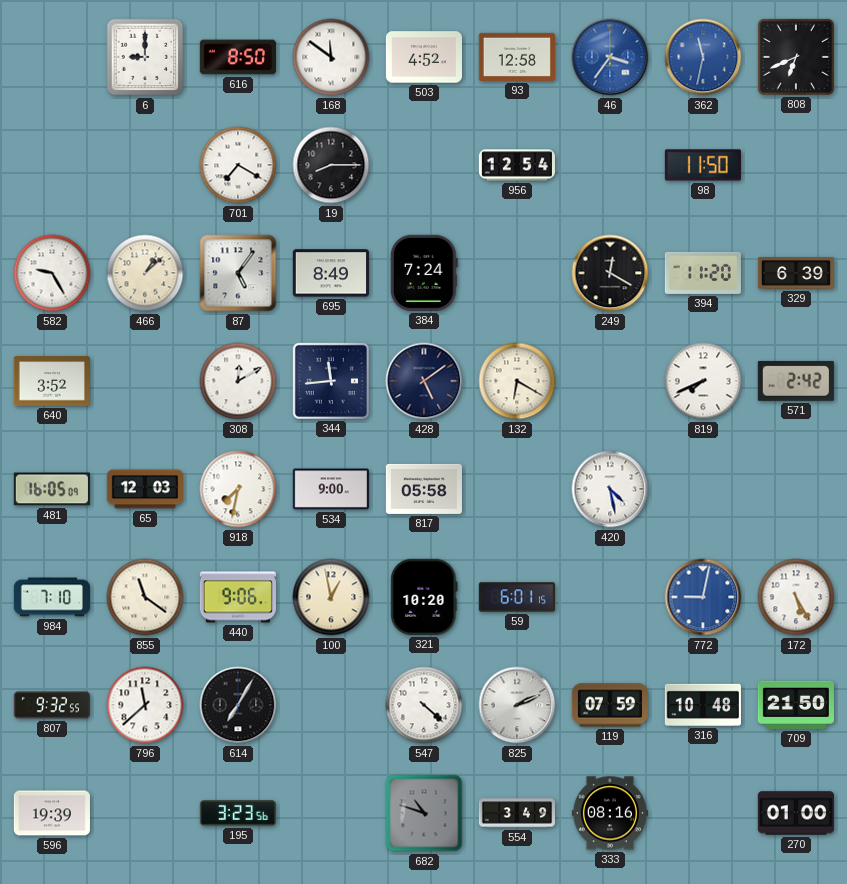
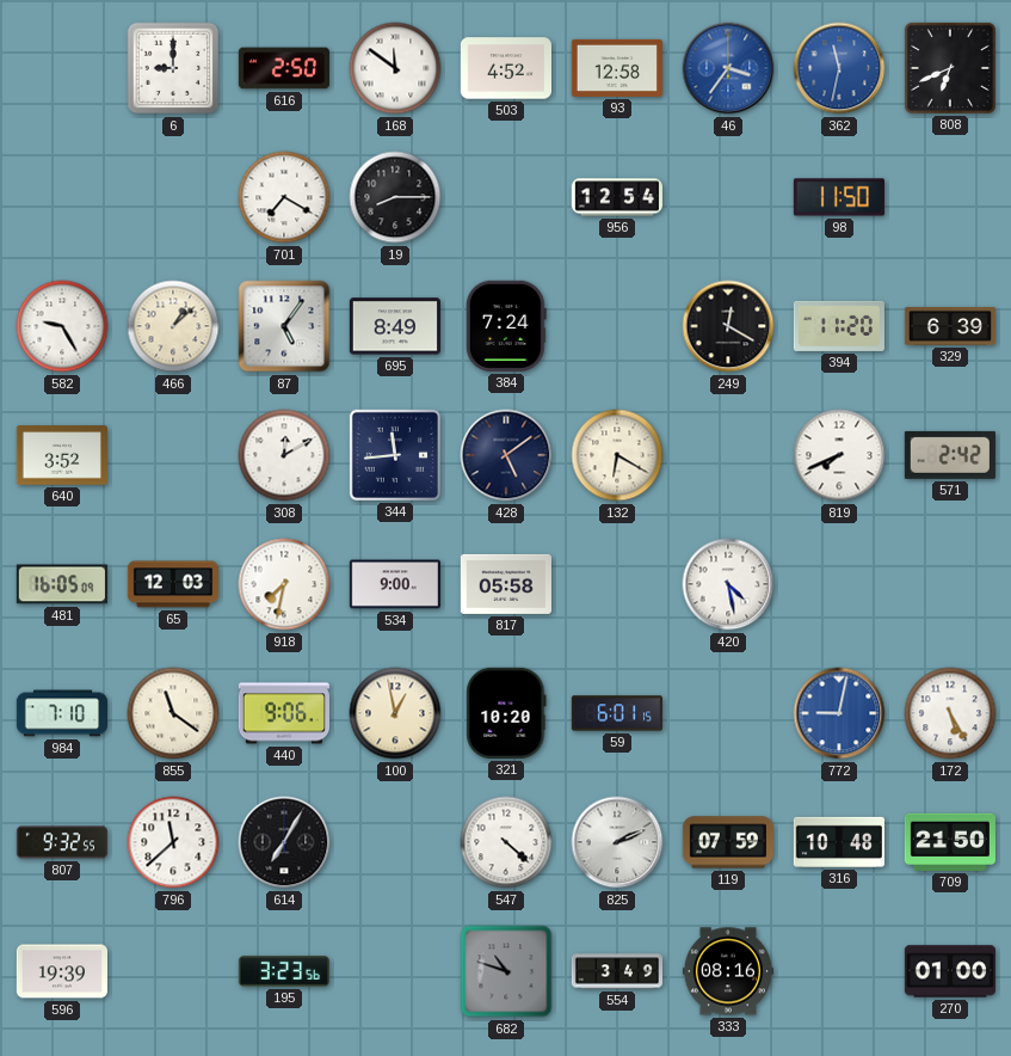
616: 8:50 -> 2:50
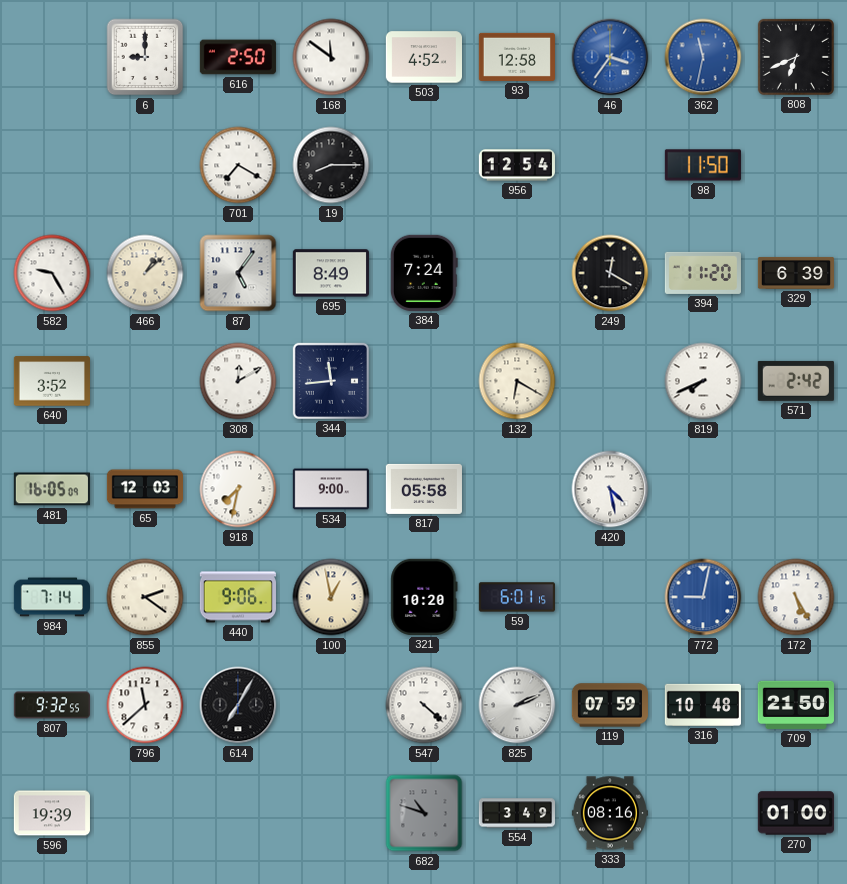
428: 5:09 -> none
984: 7:10 -> 7:14
855: 11:21 -> 2:21
195: 3:23 -> none
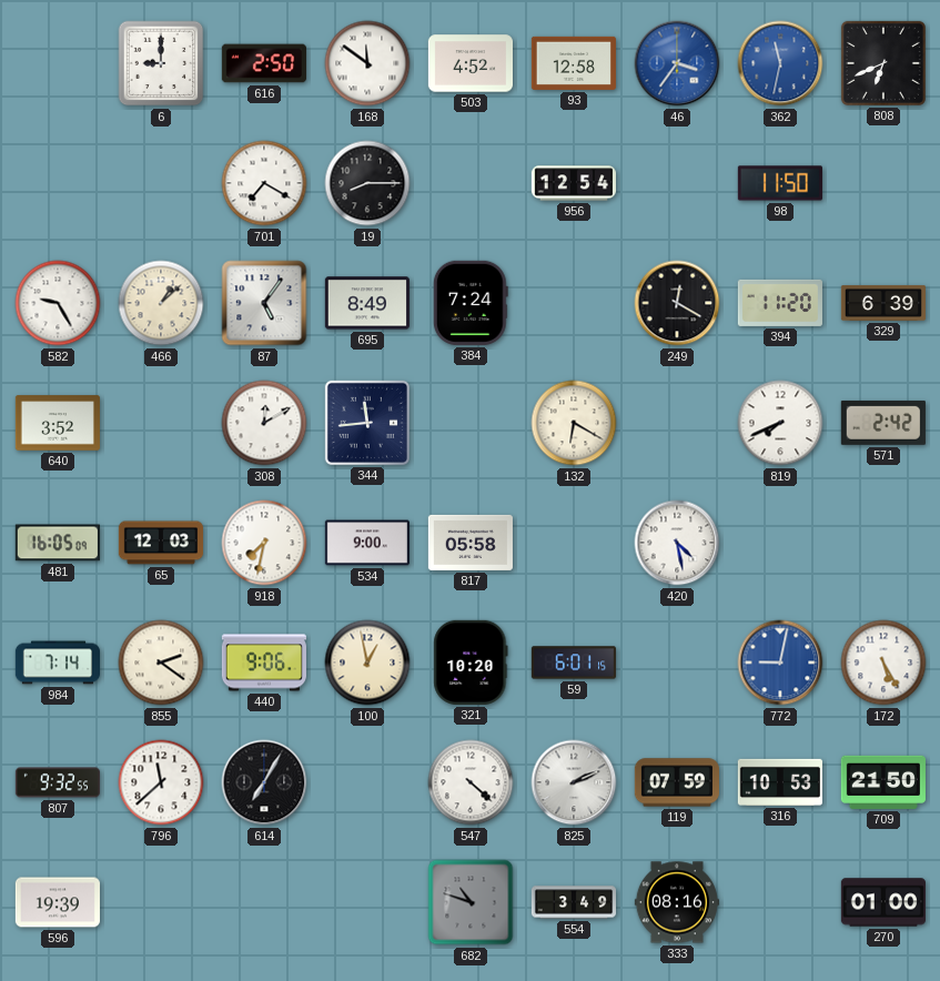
316: 10:48 -> 10:53
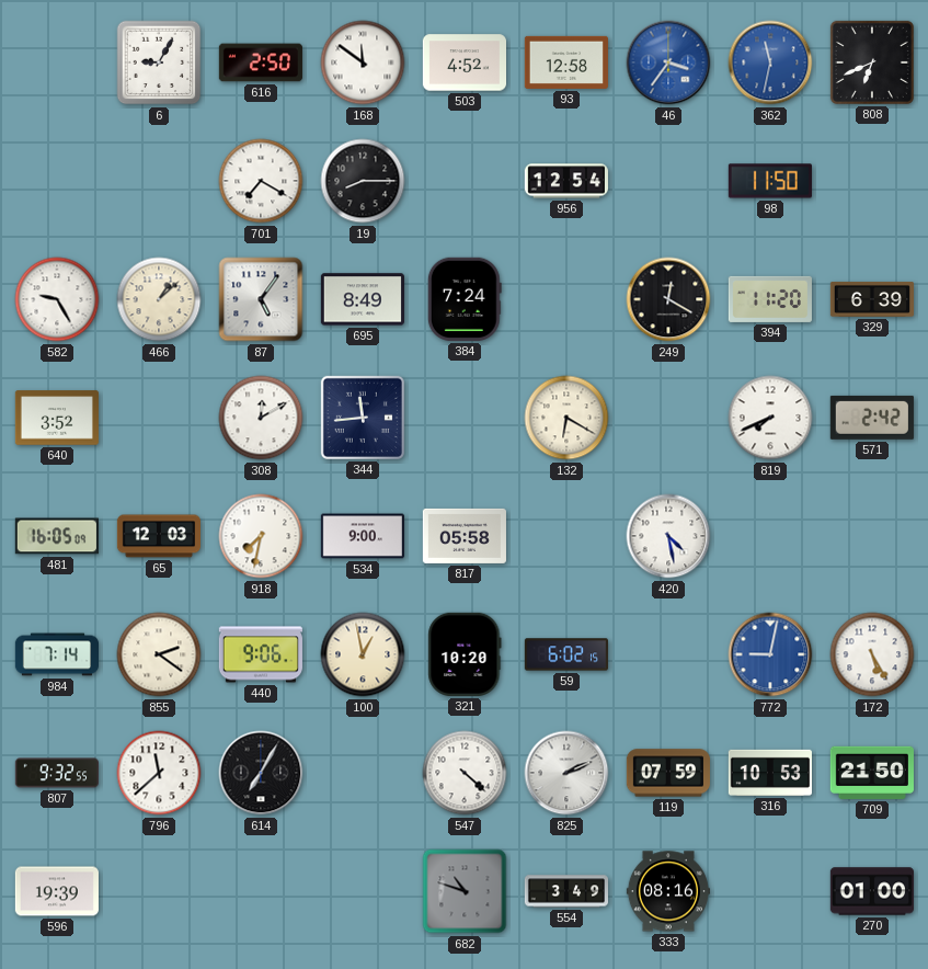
6: 9:00 -> 9:05
59: 6:01 -> 6:02
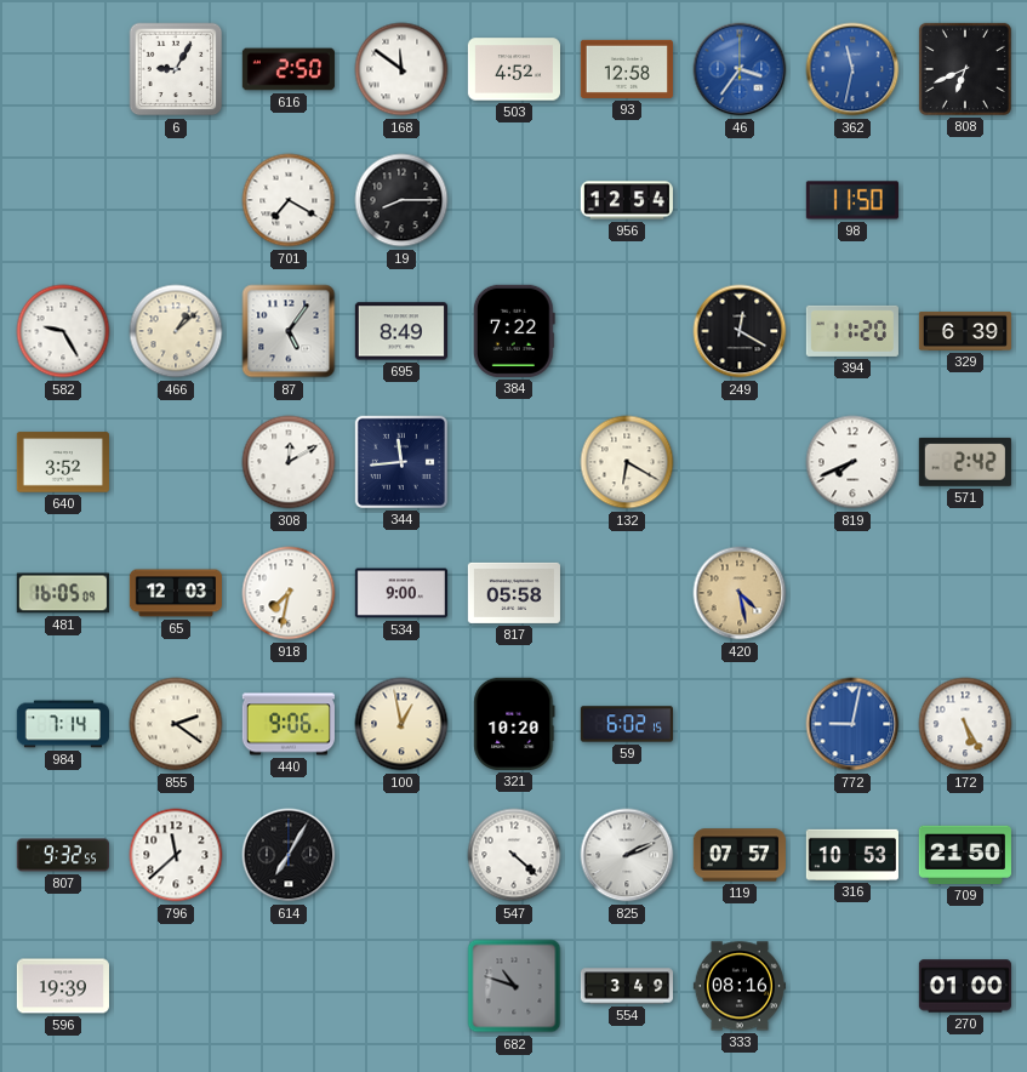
384: 7:24 -> 7:22
420 dial: white -> champagne
119: 07:59 -> 07:57
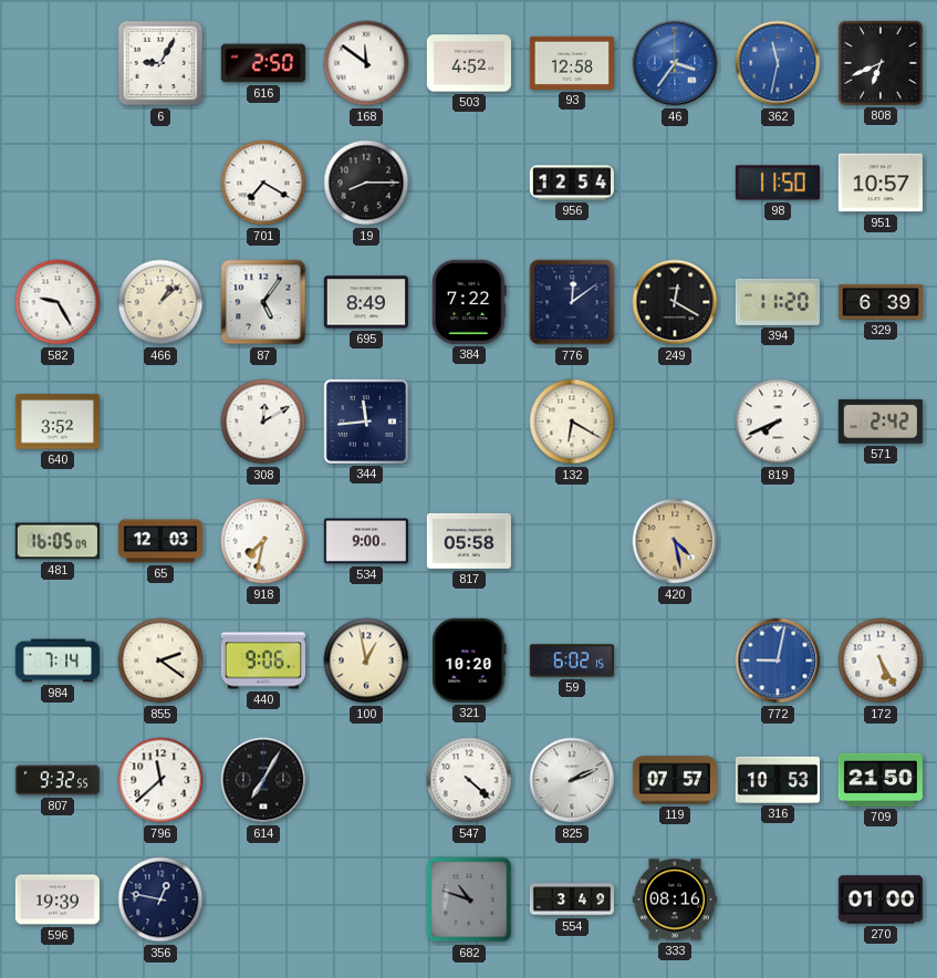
951: none -> 10:57
776: none -> 12:09
356: none -> 12:47
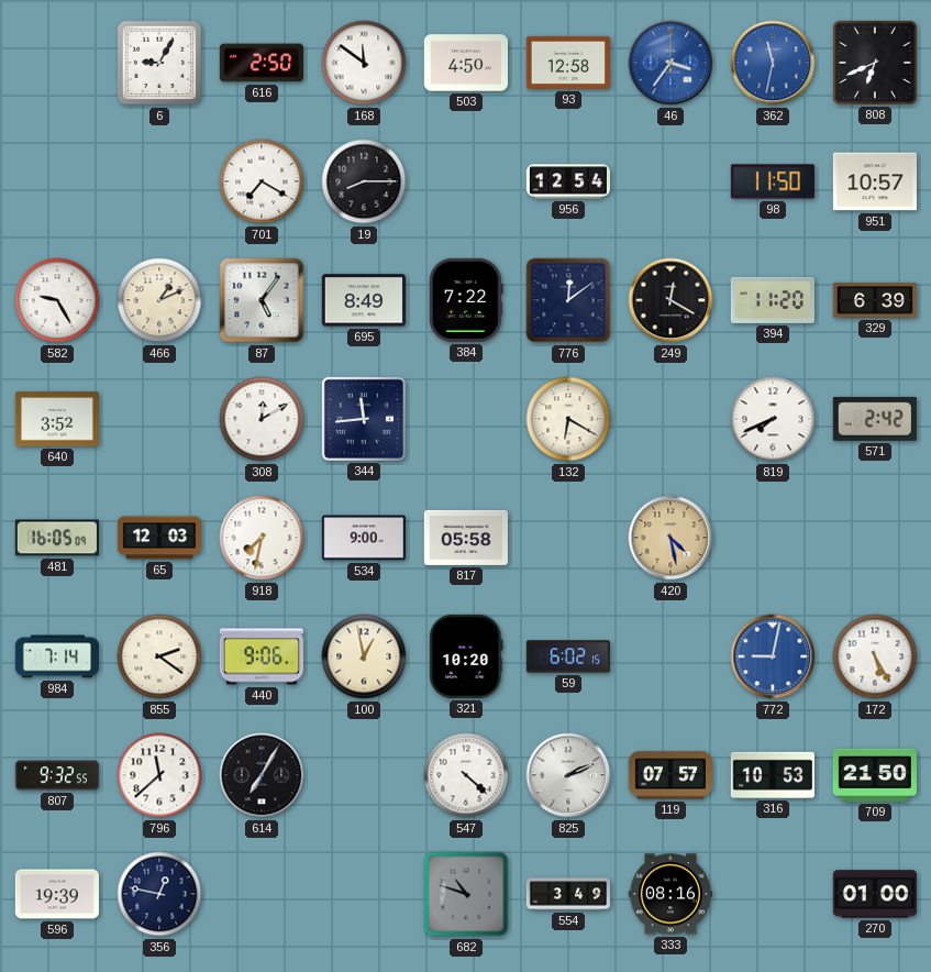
503: 4:52 -> 4:50
466: 1:08 -> 1:11
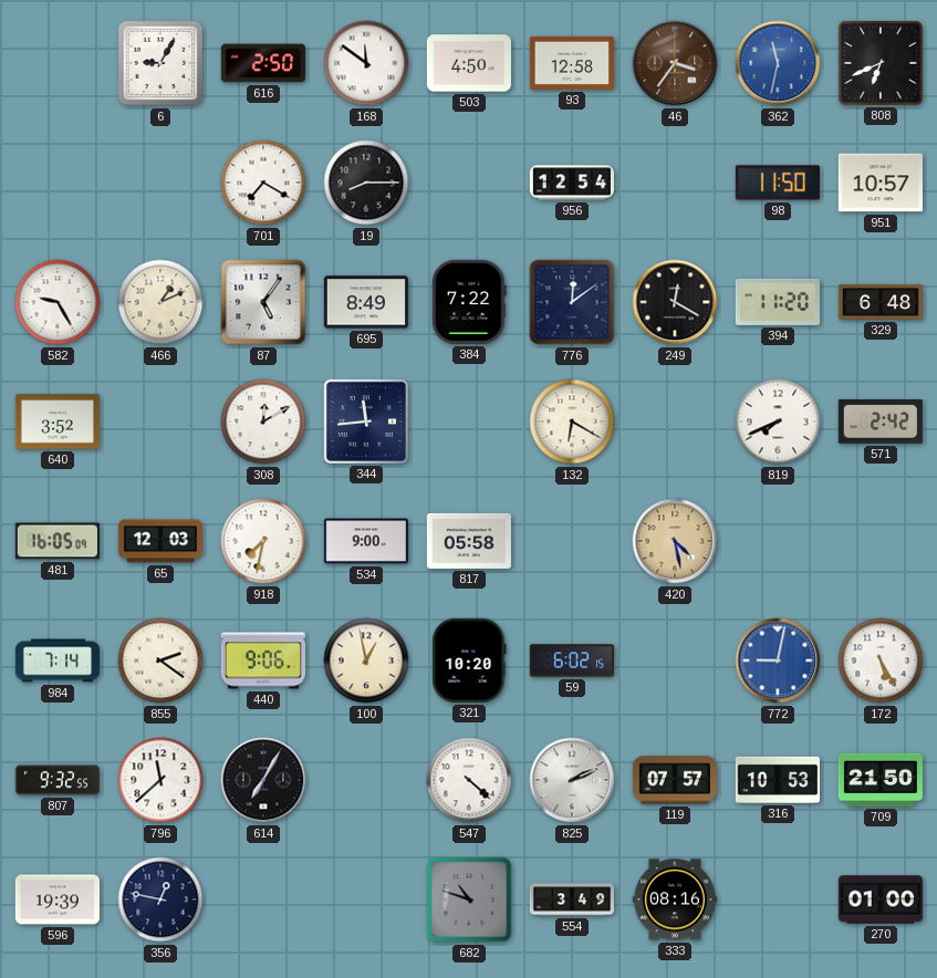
46 dial: blue -> brown
329: 6:39 -> 6:48
